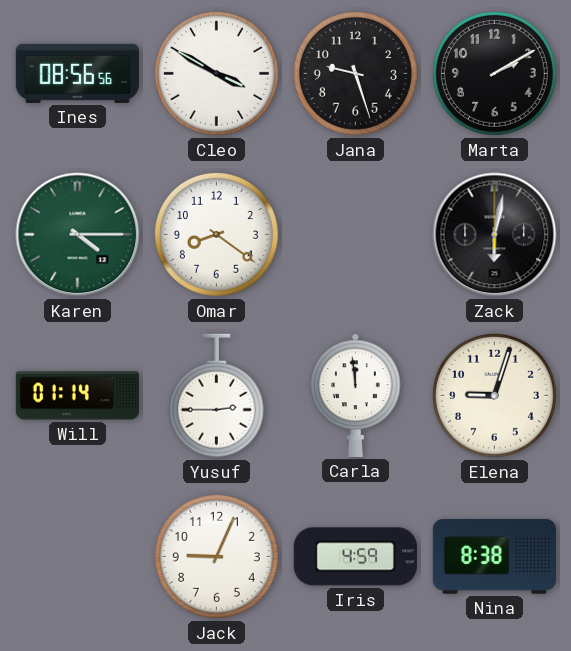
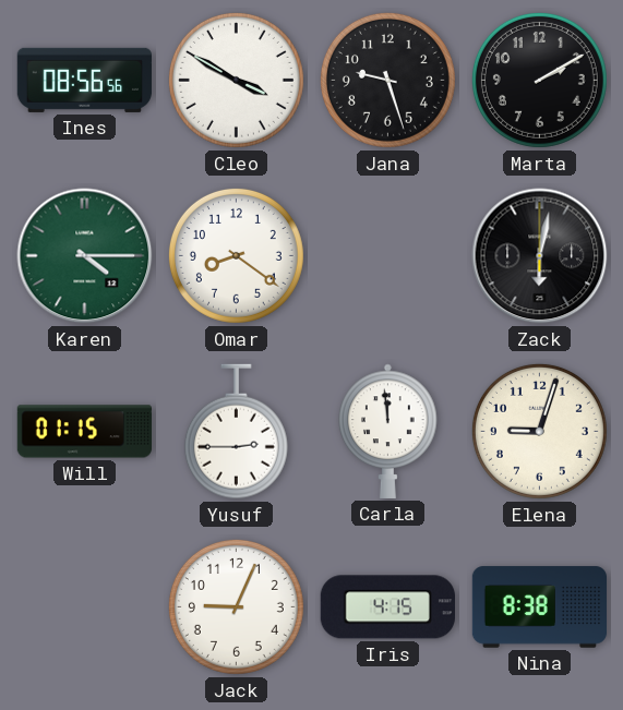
Will: 01:14 -> 01:15
Iris: 4:59 -> 4:15
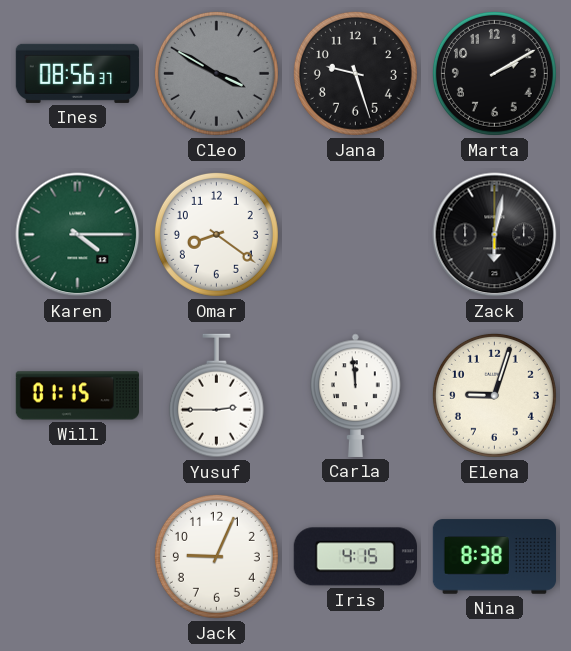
Ines: 08:56:56 -> 08:56:37
Cleo dial: white -> grey
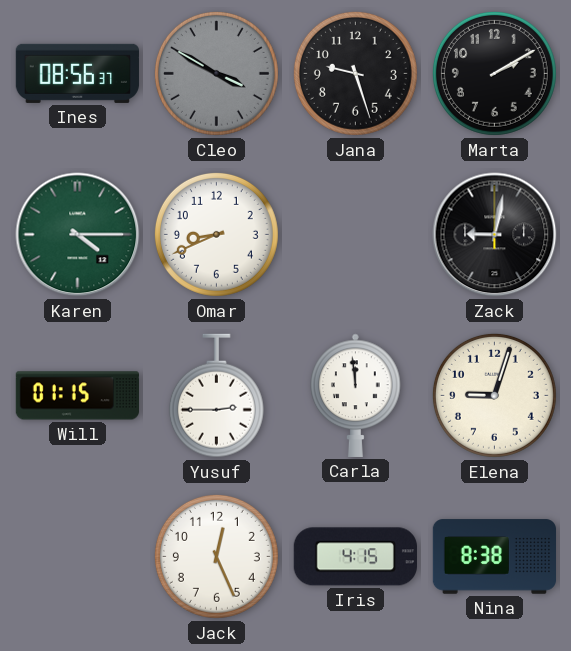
Omar: 8:21 -> 8:41
Zack: 6:02 -> 9:02
Jack: 9:04 -> 12:26
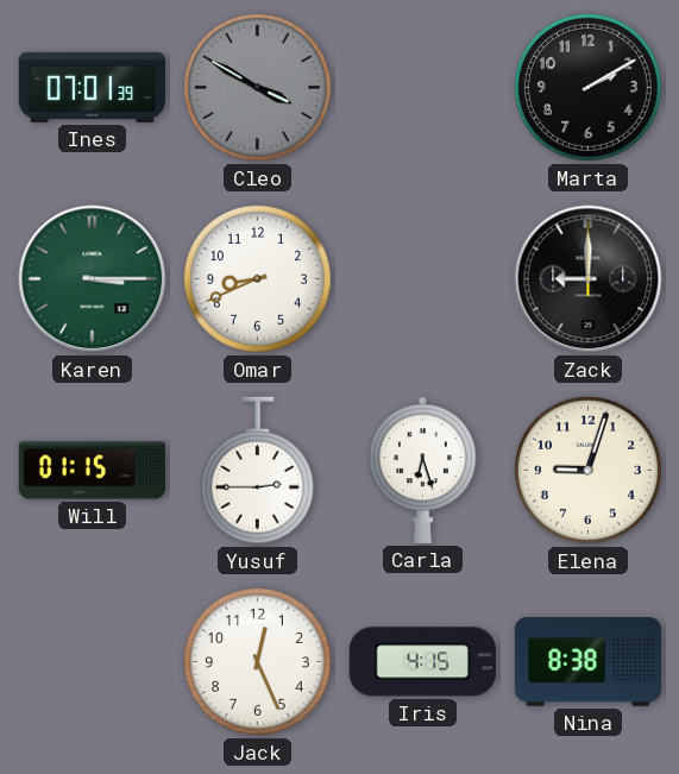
Ines: 08:56 -> 07:01
Jana: 9:27 -> none
Karen: 4:15 -> 3:15
Zack: 9:02 -> 9:00
Carla: 11:59 -> 6:27
